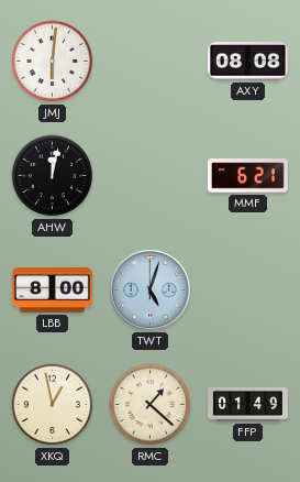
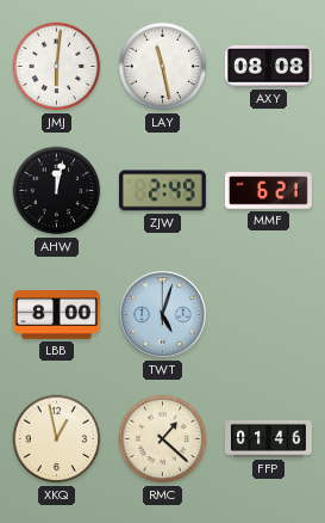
LAY: none -> 11:28
ZJW: none -> 2:49
FFP: 01:49 -> 01:46
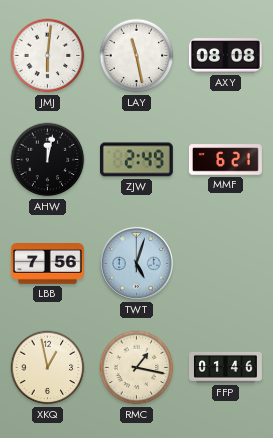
LBB: 8:00 -> 7:56
RMC: 1:22 -> 1:17
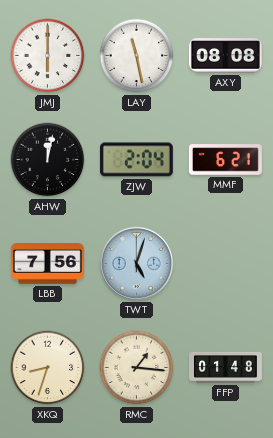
JMJ: 6:01 -> 6:00
ZJW: 2:49 -> 2:04
XKQ: 12:58 -> 8:33
RMC: 1:17 -> 1:16
FFP: 01:46 -> 01:48
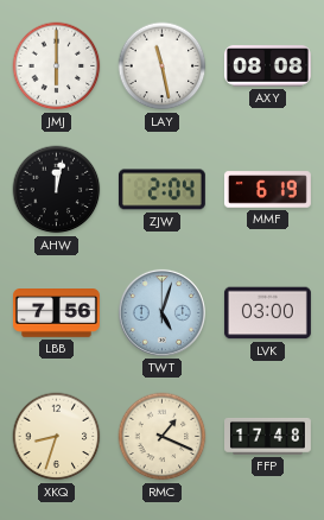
MMF: 6:21 -> 6:19
LVK: none -> 03:00
RMC: 1:16 -> 1:19
FFP: 01:48 -> 17:48
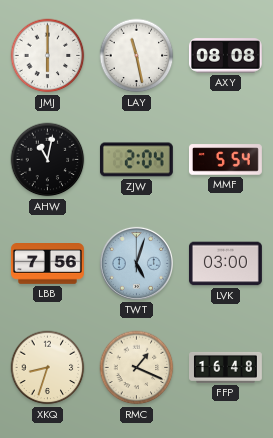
AHW: 12:02 -> 11:02
MMF: 6:19 -> 5:54
FFP: 17:48 -> 16:48
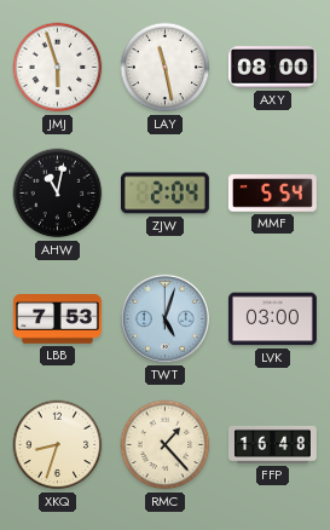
JMJ: 6:00 -> 5:57
AXY: 08:08 -> 08:00
LBB: 7:56 -> 7:53
RMC: 1:19 -> 1:23
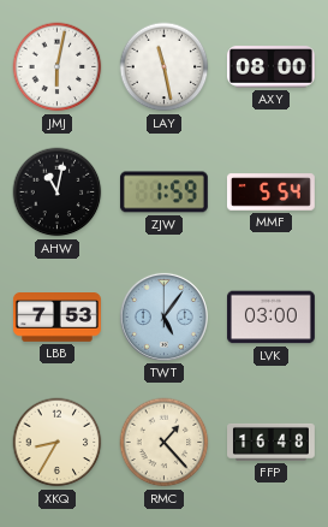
JMJ: 5:57 -> 6:02
ZJW: 2:04 -> 1:59
TWT: 5:03 -> 5:06
XKQ: 8:33 -> 8:35
